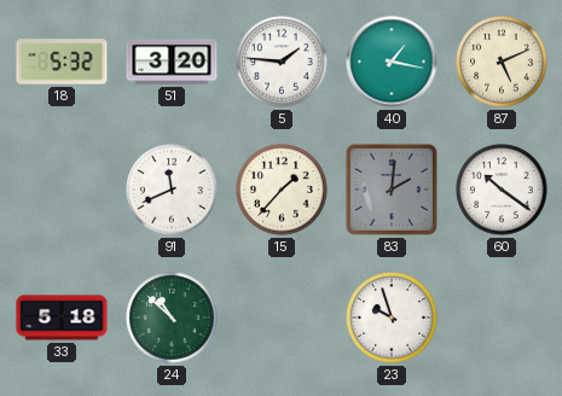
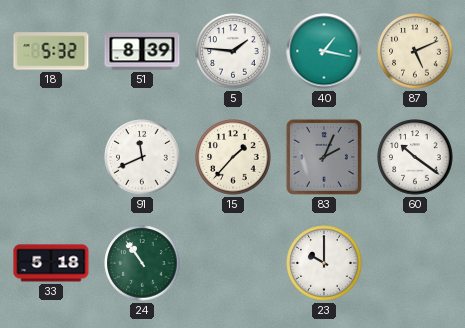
51: 3:20 -> 8:39
83: 2:01 -> 2:04
24: 10:52 -> 10:54
23: 9:57 -> 10:00
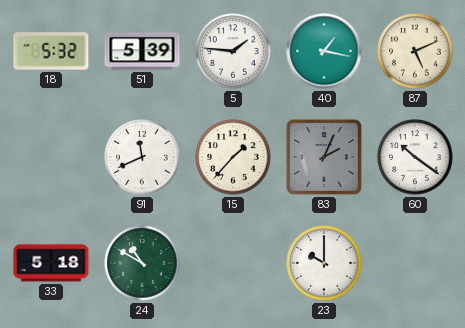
51: 8:39 -> 5:39
24: 10:54 -> 10:50
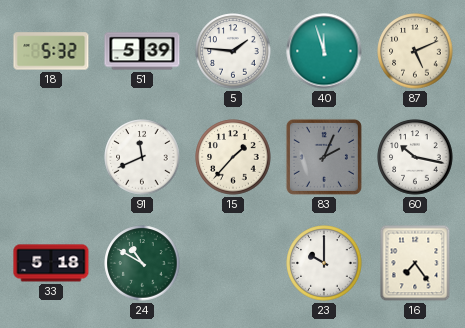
40: 1:17 -> 11:57
60: 10:21 -> 10:17
16: none -> 7:24
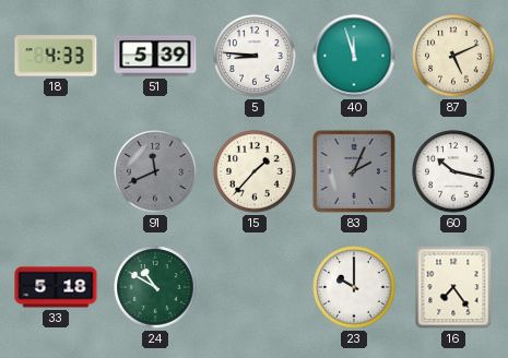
18: 5:32 -> 4:33
5: 1:46 -> 8:46
91 dial: white -> grey
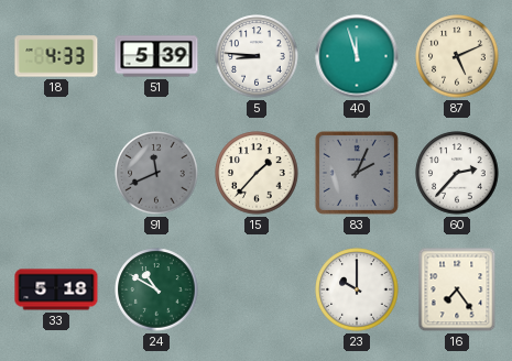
60: 10:17 -> 2:37
